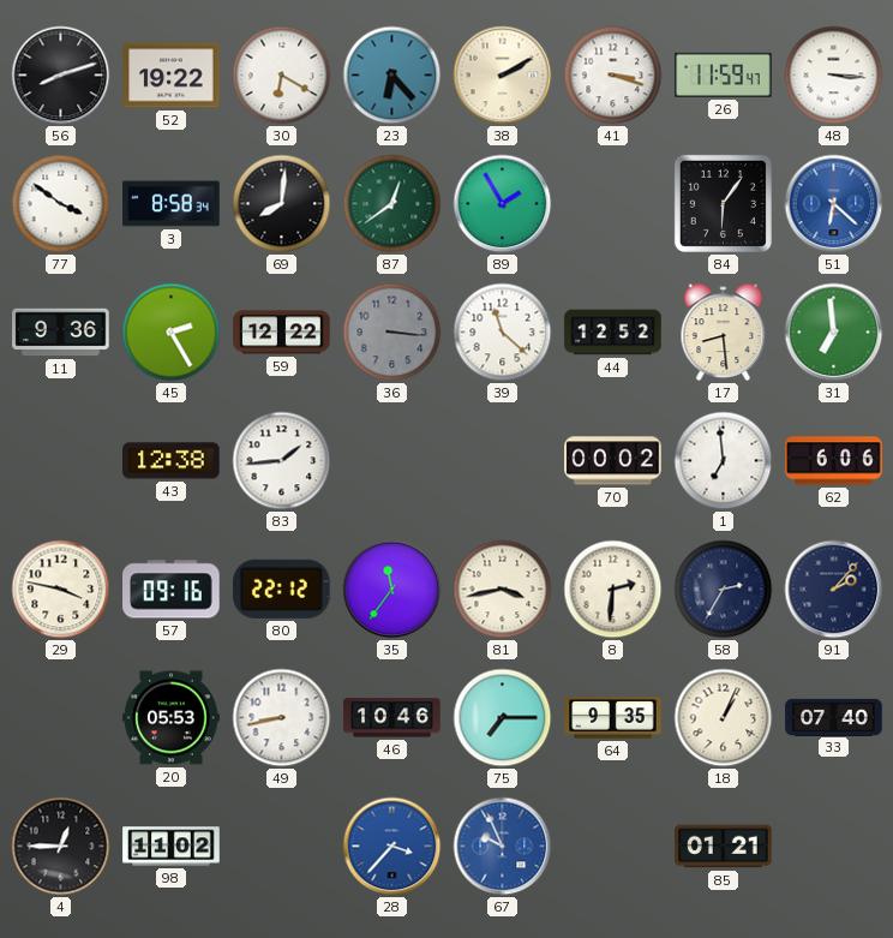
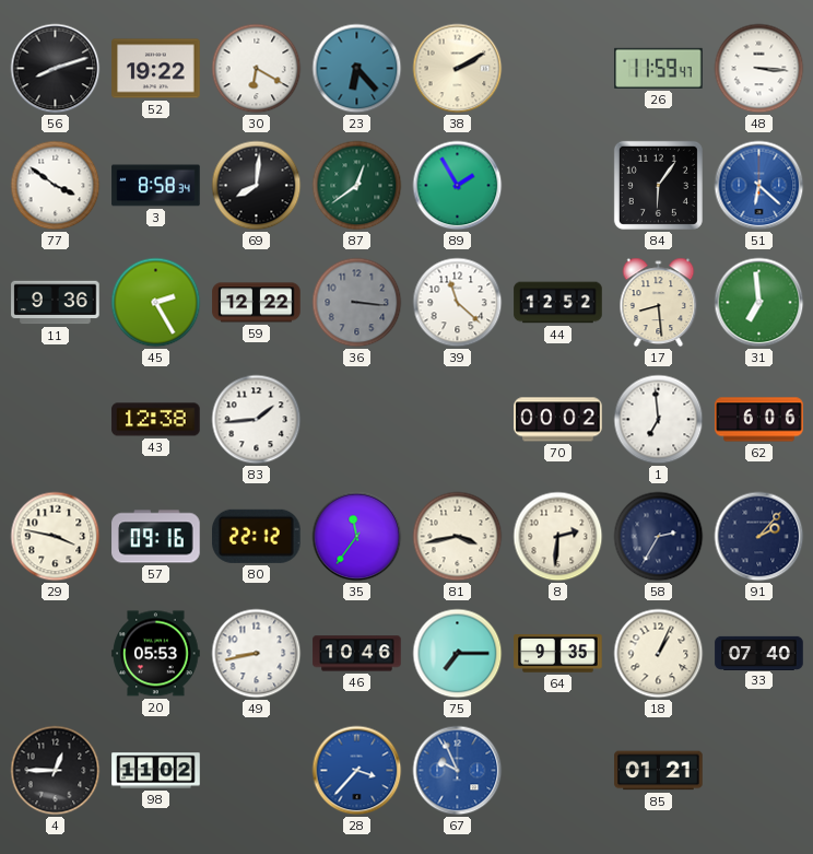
41: 3:18 -> none
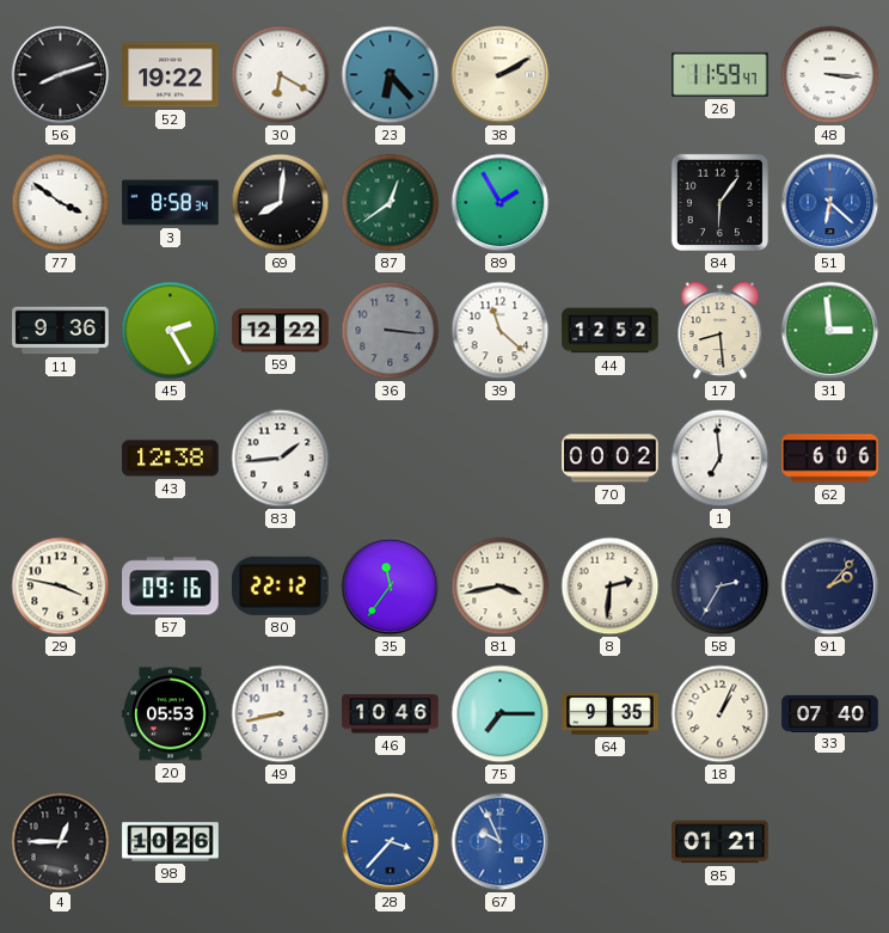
31: 6:59 -> 2:59
98: 11:02 -> 10:26
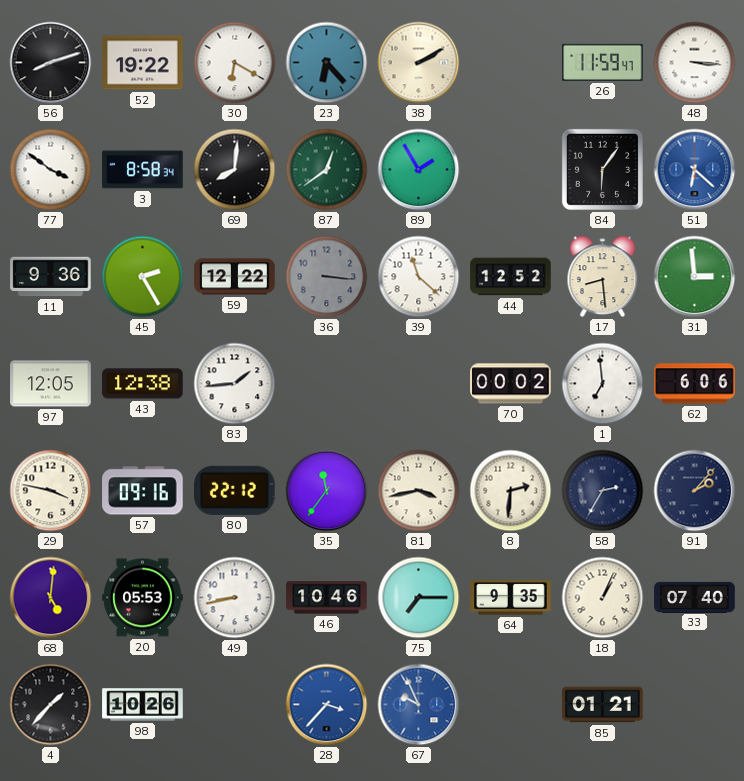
97: none -> 12:05
68: none -> 5:01
4: 12:45 -> 1:37
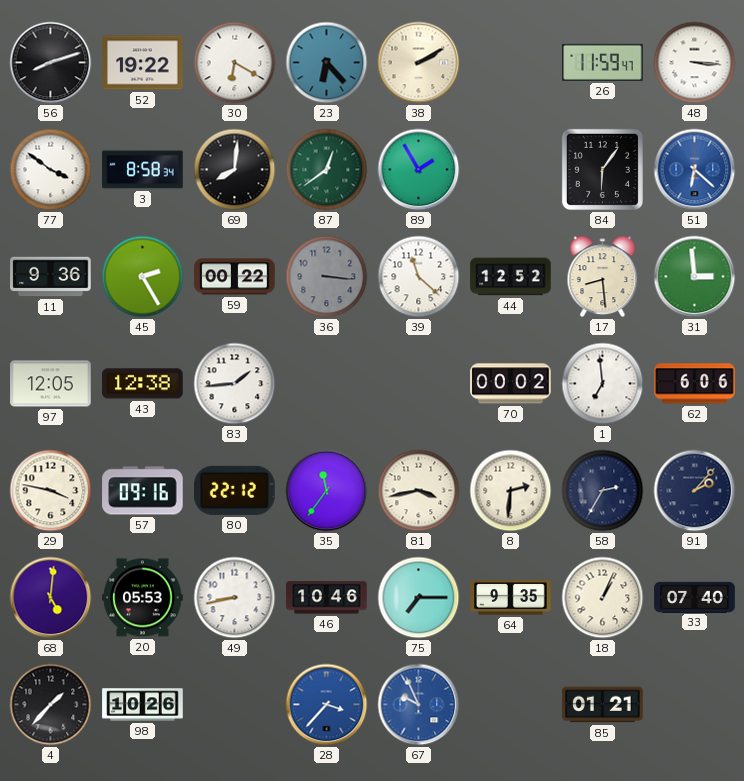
59: 12:22 -> 00:22
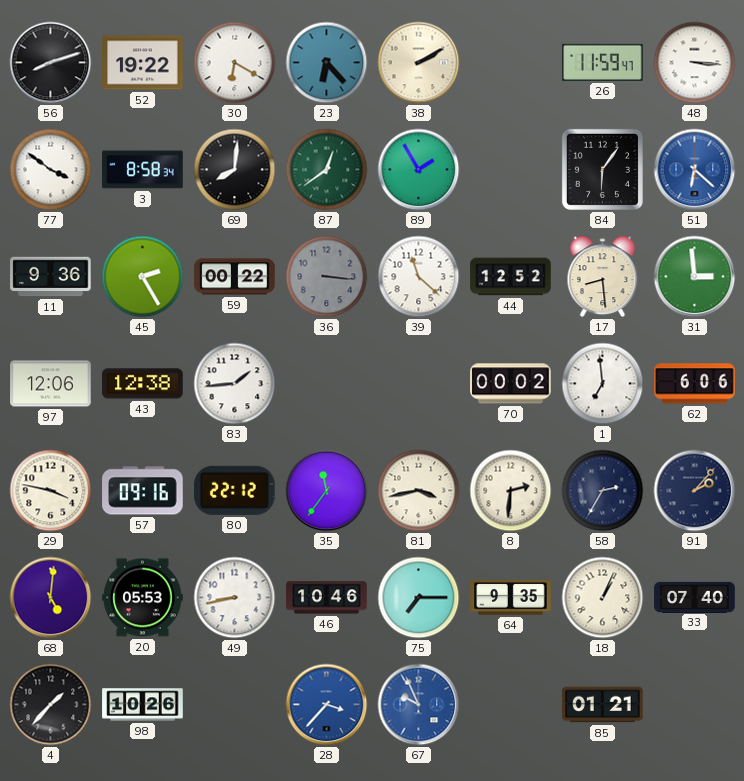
97: 12:05 -> 12:06
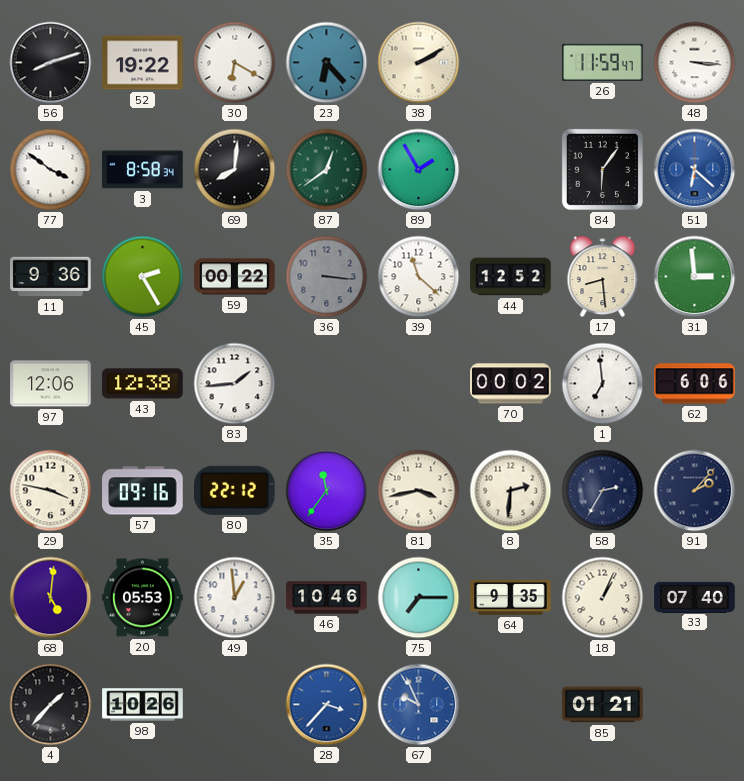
49: 8:43 -> 12:59
